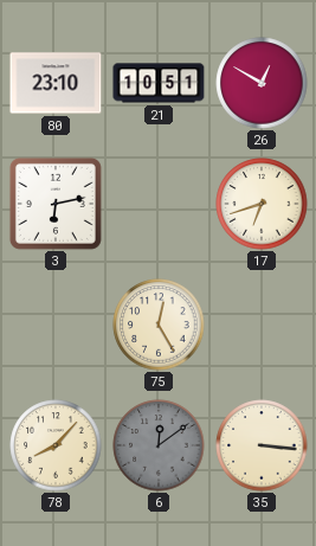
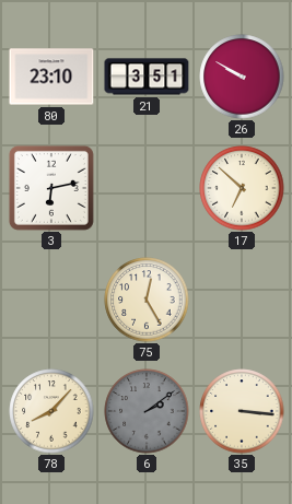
21: 10:51 -> 3:51
26: 12:50 -> 9:50
17: 6:42 -> 6:52
6: 12:09 -> 2:09
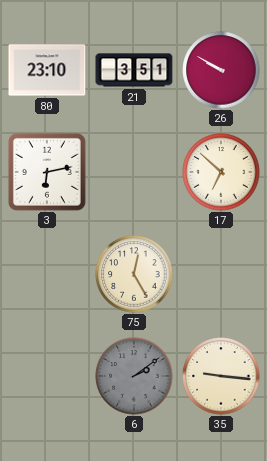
78: 8:07 -> none
35: 3:16 -> 9:16
